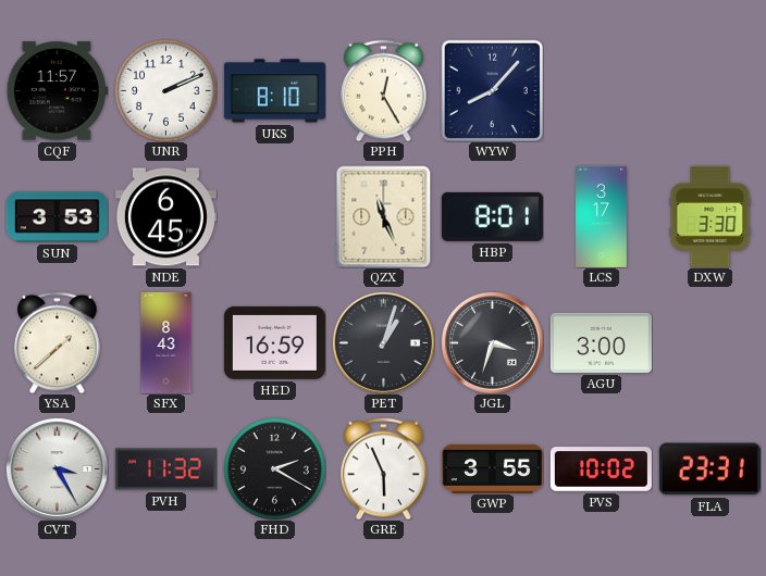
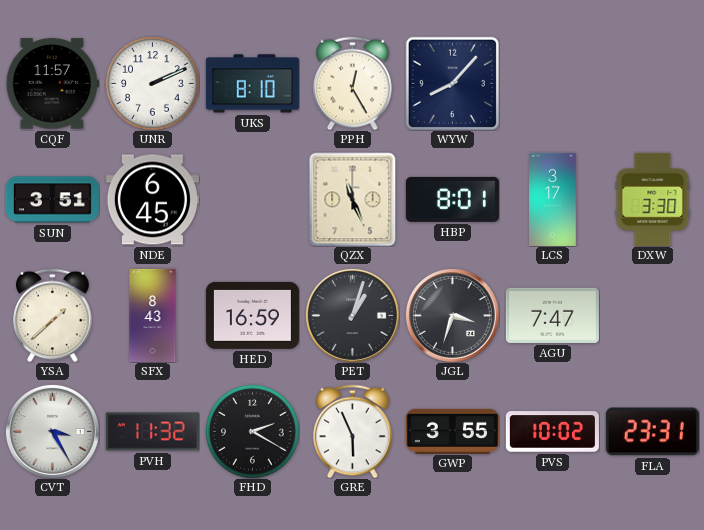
SUN: 3:53 -> 3:51
AGU: 3:00 -> 7:47
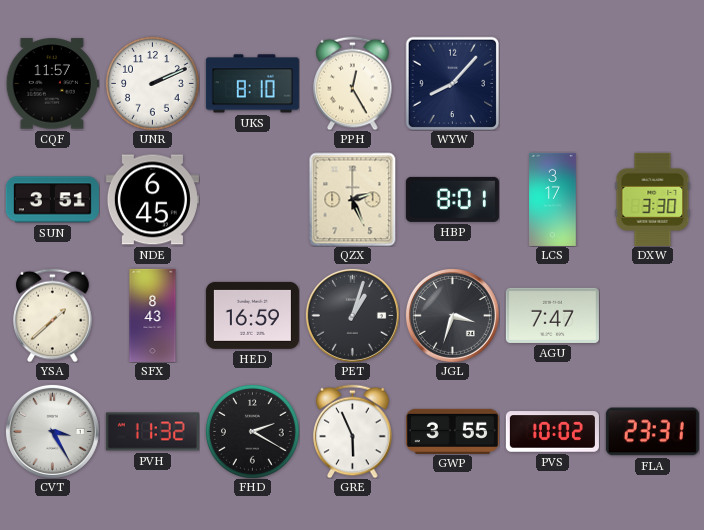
QZX: 11:26 -> 2:26
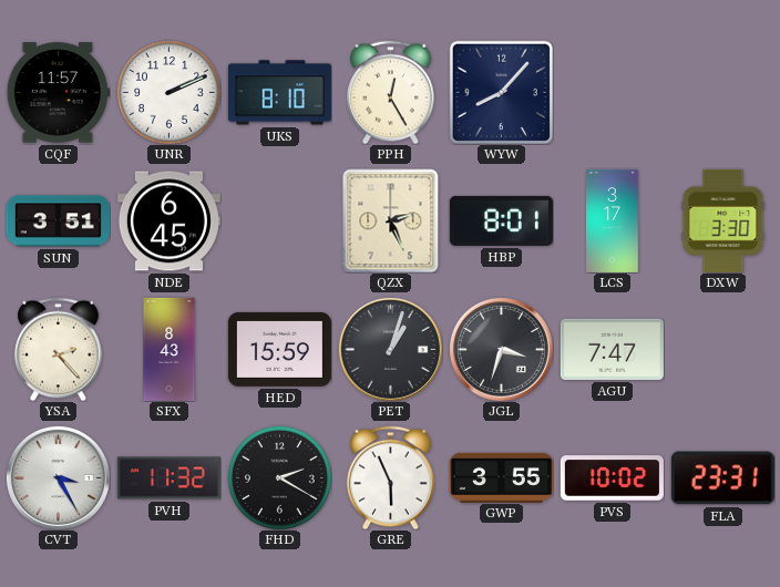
YSA: 1:38 -> 2:23
HED: 16:59 -> 15:59
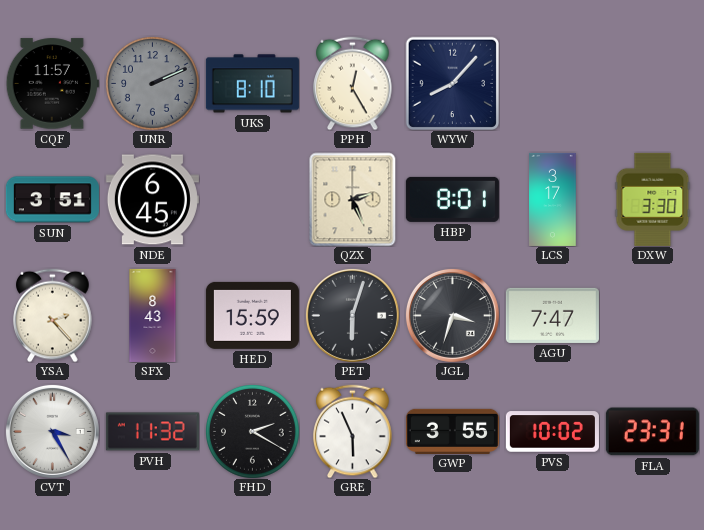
UNR dial: white -> grey
PET: 1:03 -> 6:03
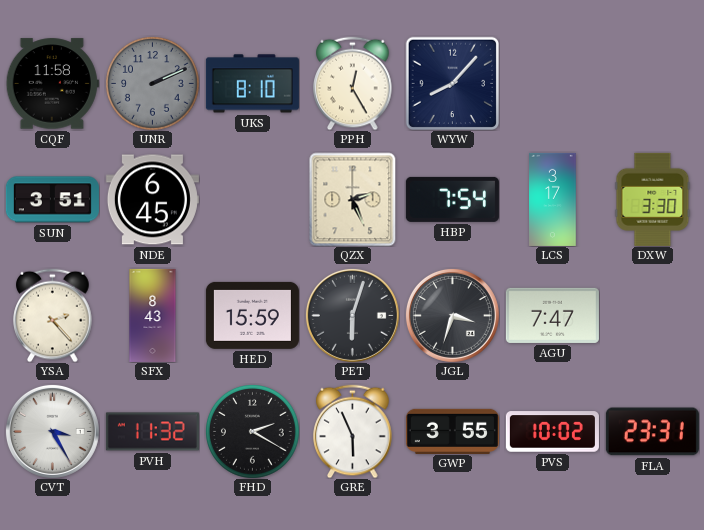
CQF: 11:57 -> 11:58
HBP: 8:01 -> 7:54
